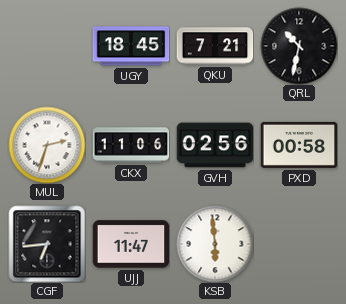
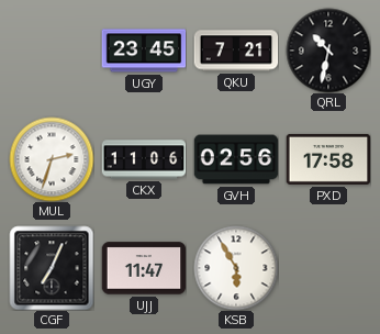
UGY: 18:45 -> 23:45
PXD: 00:58 -> 17:58
CGF: 6:44 -> 7:04
KSB: 5:59 -> 5:55
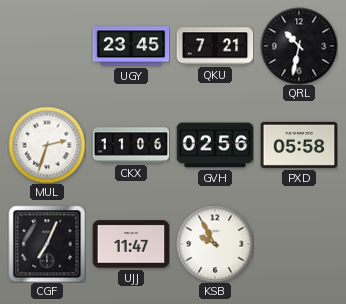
PXD: 17:58 -> 05:58
KSB: 5:55 -> 9:55
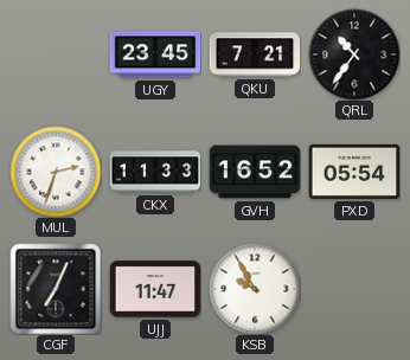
QRL: 10:32 -> 10:36
CKX: 11:06 -> 11:33
GVH: 02:56 -> 16:52
PXD: 05:58 -> 05:54
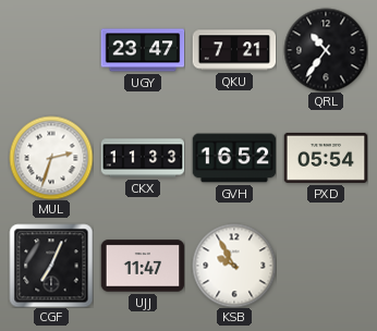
UGY: 23:45 -> 23:47
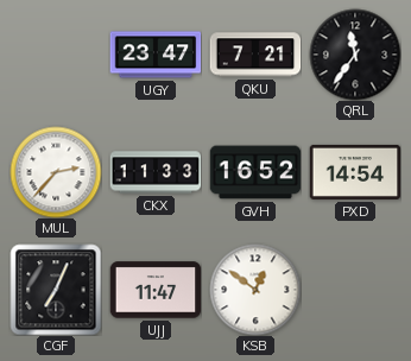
QRL: 10:36 -> 11:36
MUL: 2:33 -> 2:37
PXD: 05:54 -> 14:54
KSB: 9:55 -> 12:51
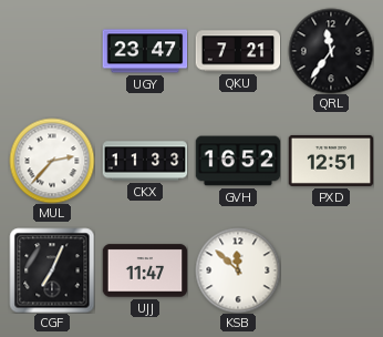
PXD: 14:54 -> 12:51
KSB: 12:51 -> 11:52
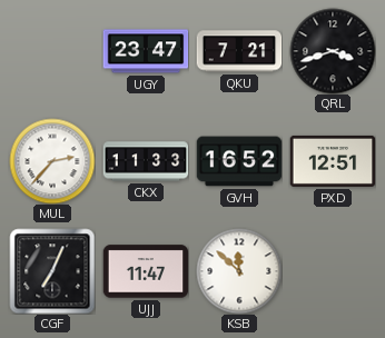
QRL: 11:36 -> 3:42
